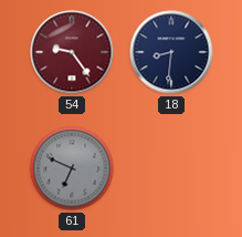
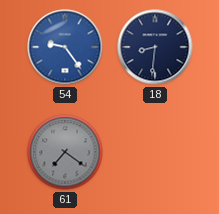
54 dial: burgundy -> blue
61: 6:49 -> 7:21
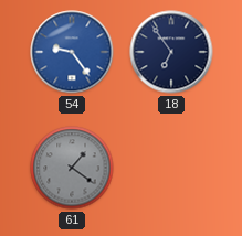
18: 8:31 -> 6:54
61: 7:21 -> 1:21
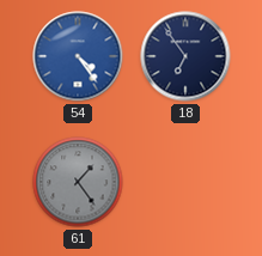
54: 9:24 -> 4:24
61: 1:21 -> 1:24
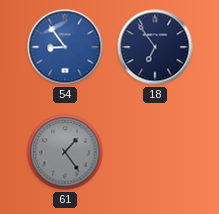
54: 4:24 -> 8:54
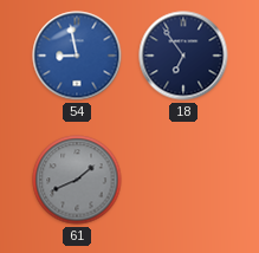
54: 8:54 -> 8:58
61: 1:24 -> 1:41
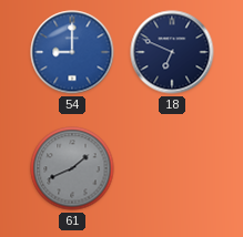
54: 8:58 -> 9:00
18: 6:54 -> 6:49
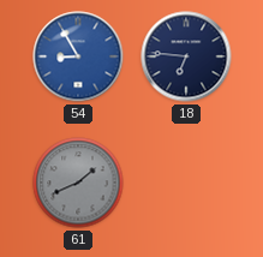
54: 9:00 -> 8:55
18: 6:49 -> 6:46
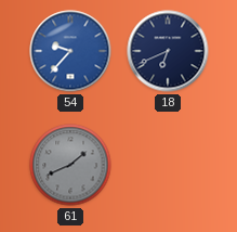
54: 8:55 -> 9:37
18: 6:46 -> 6:41
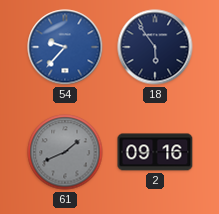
18: 6:41 -> 5:54
2: none -> 09:16
